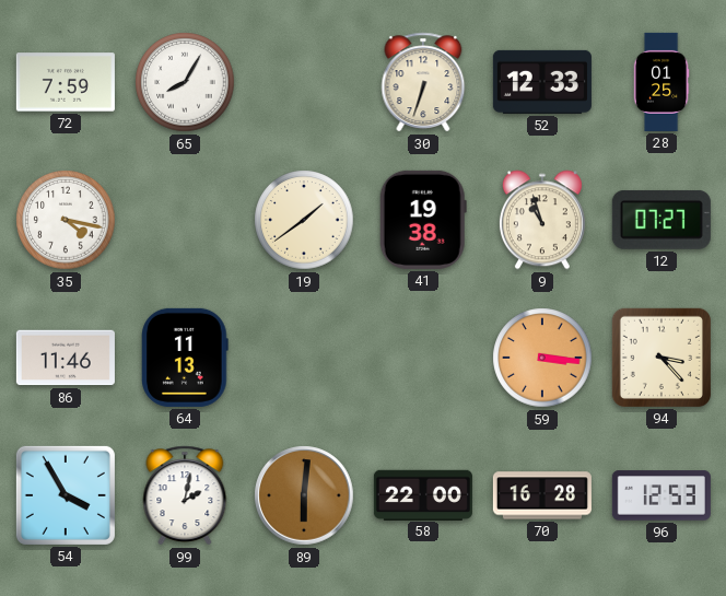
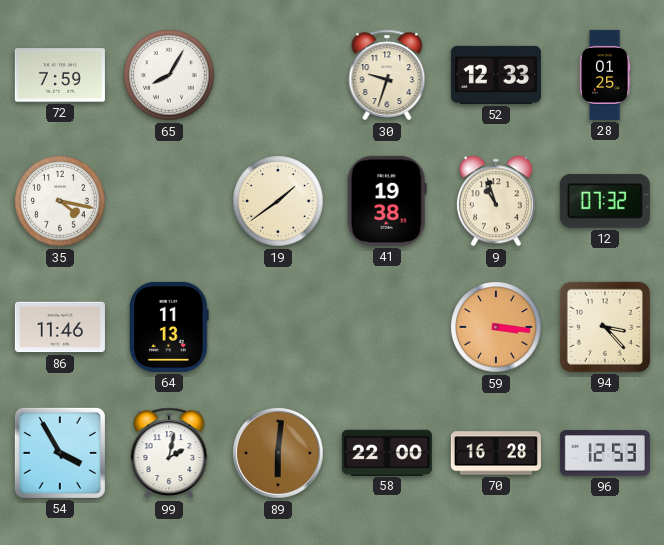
30: 6:33 -> 9:33
12: 07:27 -> 07:32
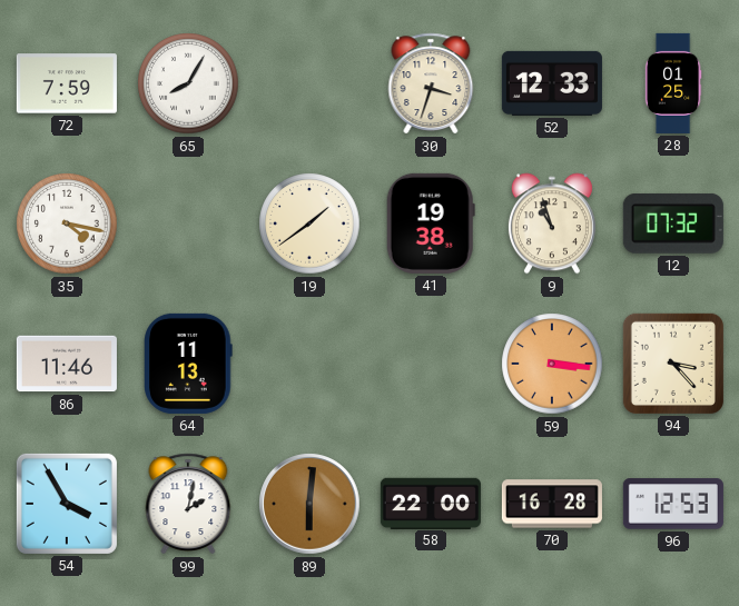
30: 9:33 -> 3:33
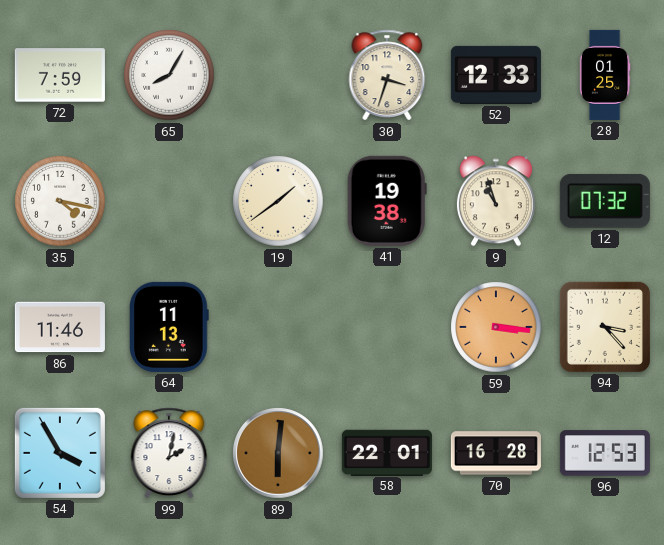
58: 22:00 -> 22:01
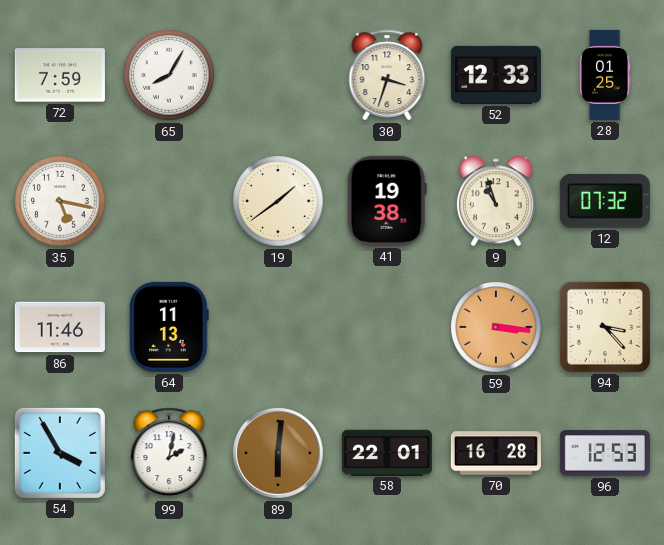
35: 4:17 -> 5:17
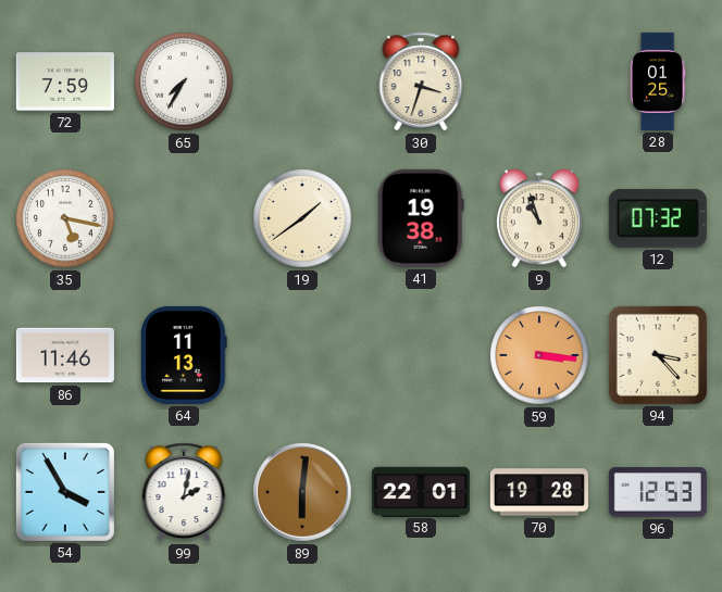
65: 8:05 -> 7:35
52: 12:33 -> none
70: 16:28 -> 19:28
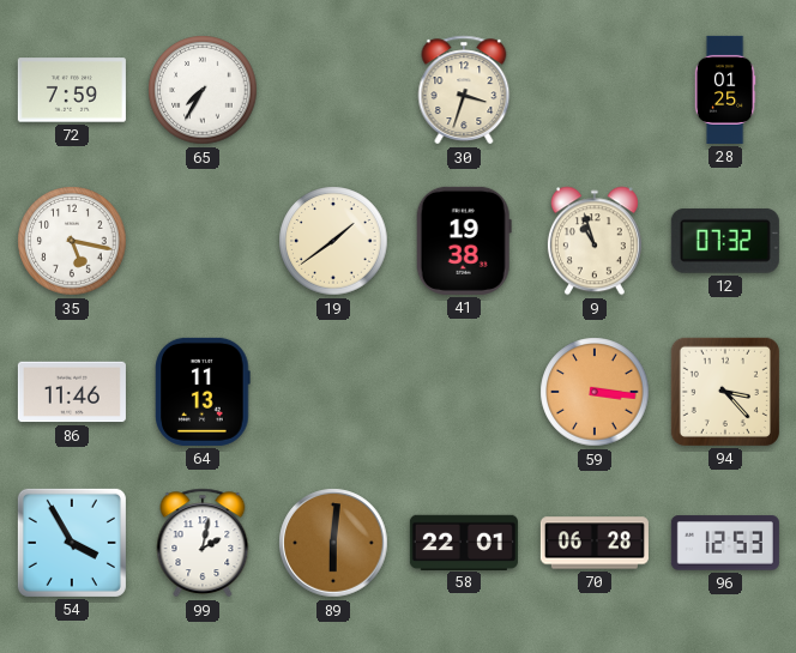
70: 19:28 -> 06:28
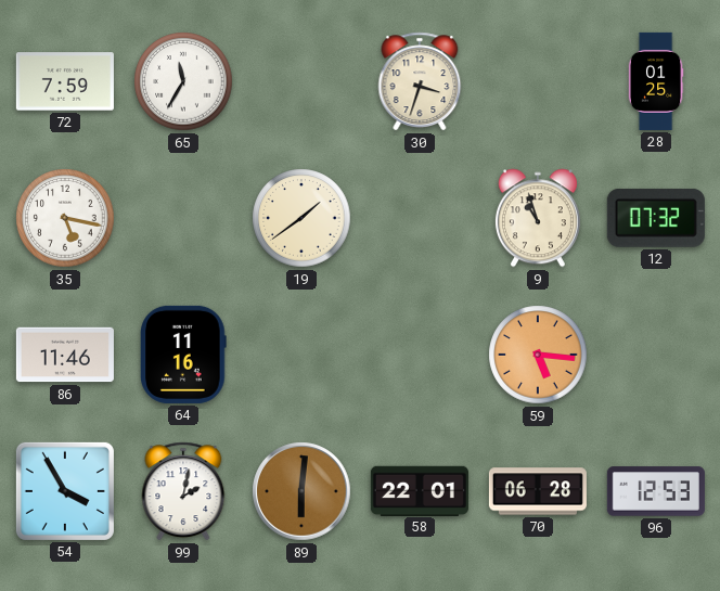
65: 7:35 -> 11:35
41: 19:38 -> none
64: 11:13 -> 11:16
59: 3:16 -> 5:16
94: 3:23 -> none
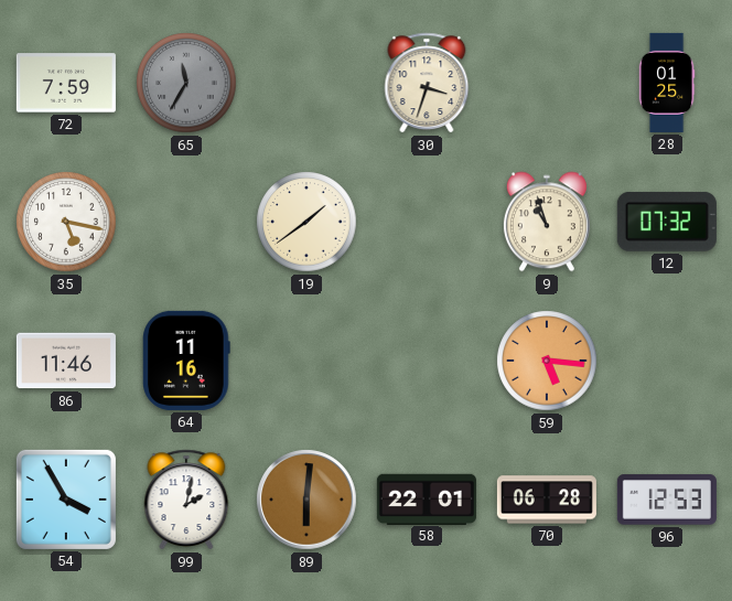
65 dial: white -> grey
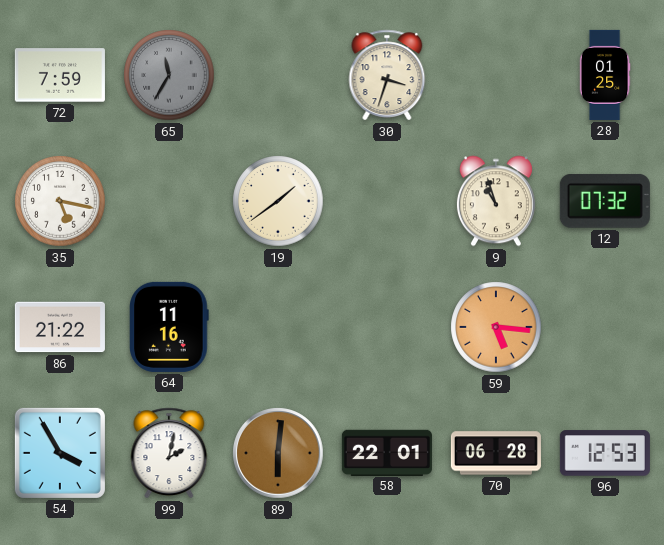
86: 11:46 -> 21:22
